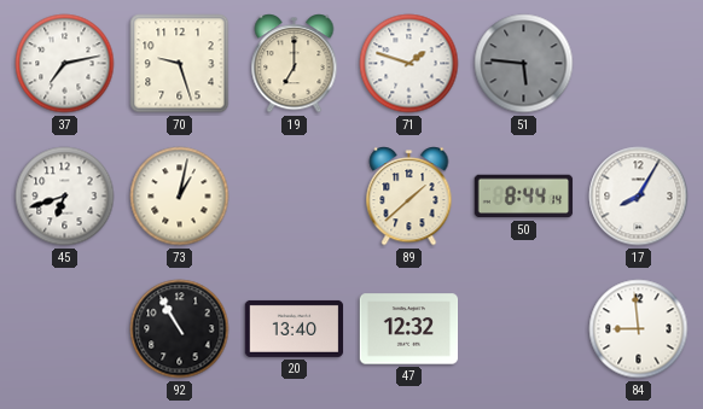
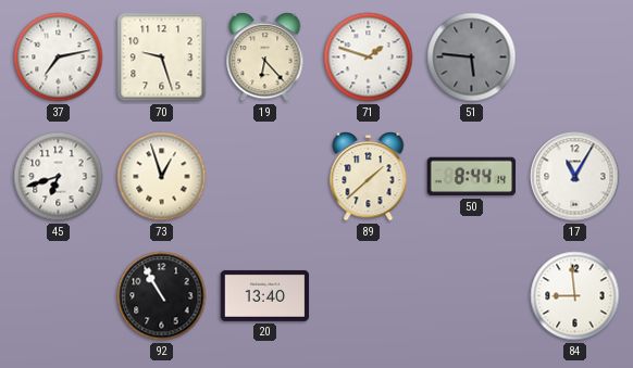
19: 7:00 -> 6:23
73: 1:02 -> 12:57
17: 8:05 -> 11:05
47: 12:32 -> none
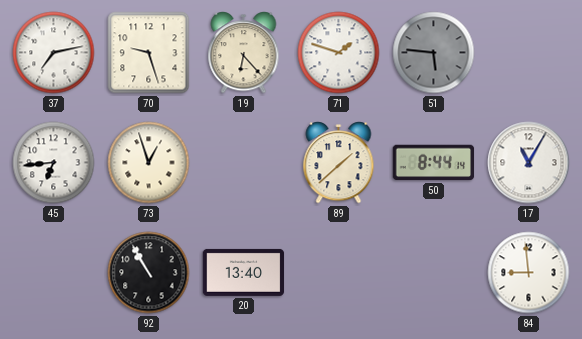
45: 6:42 -> 6:44
